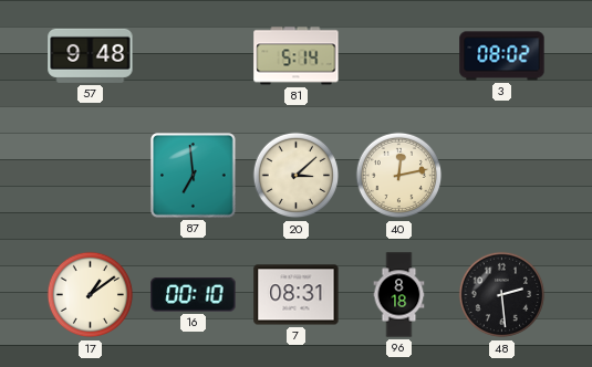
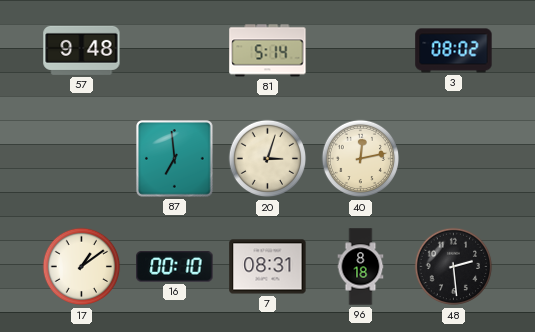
20: 3:08 -> 3:03
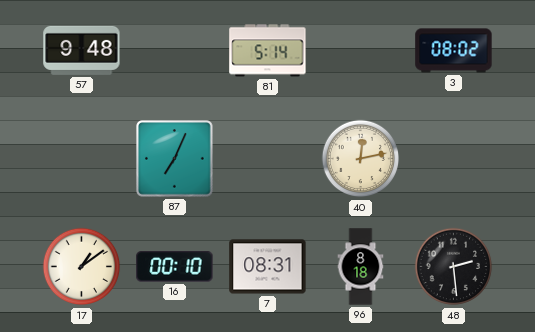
87: 6:59 -> 7:04
20: 3:03 -> none
